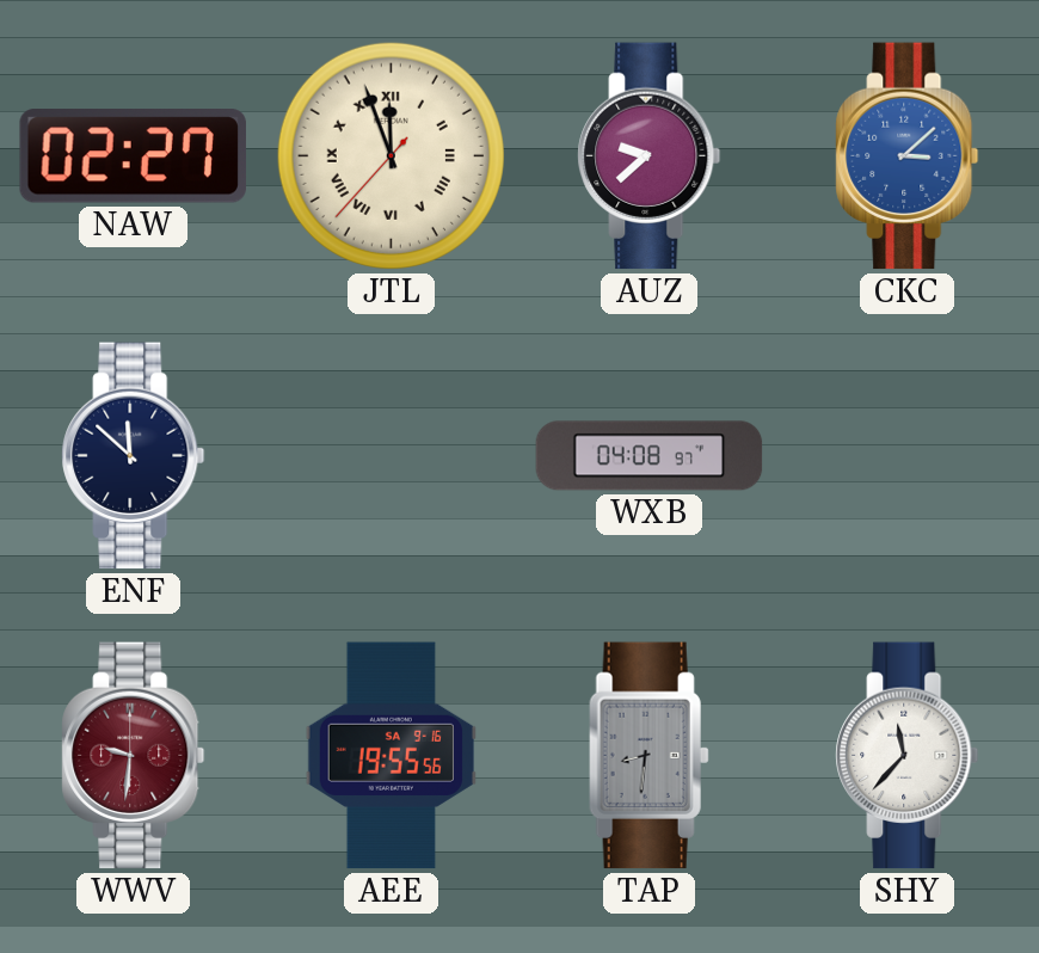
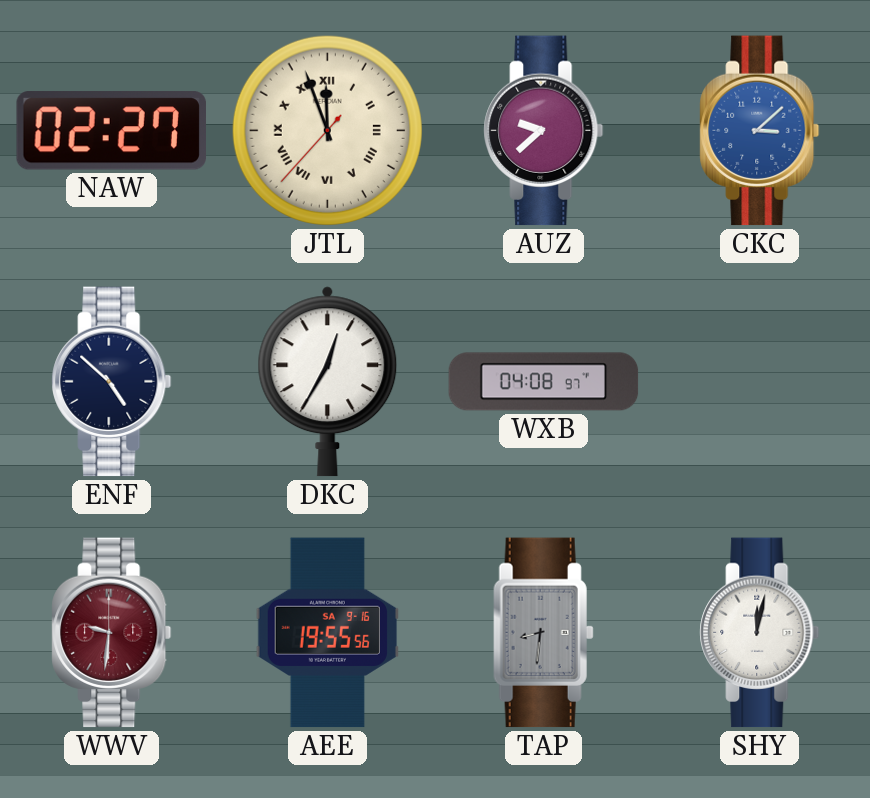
ENF: 11:52 -> 4:52
DKC: none -> 12:35
SHY: 11:37 -> 12:02
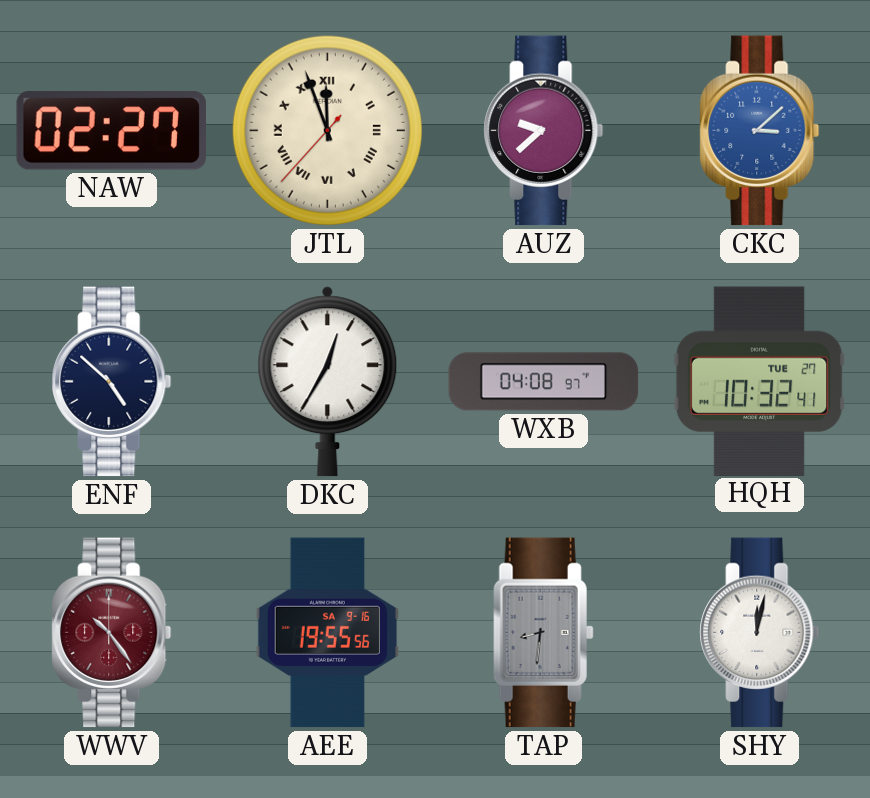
HQH: none -> 10:32
WWV: 9:31 -> 10:24
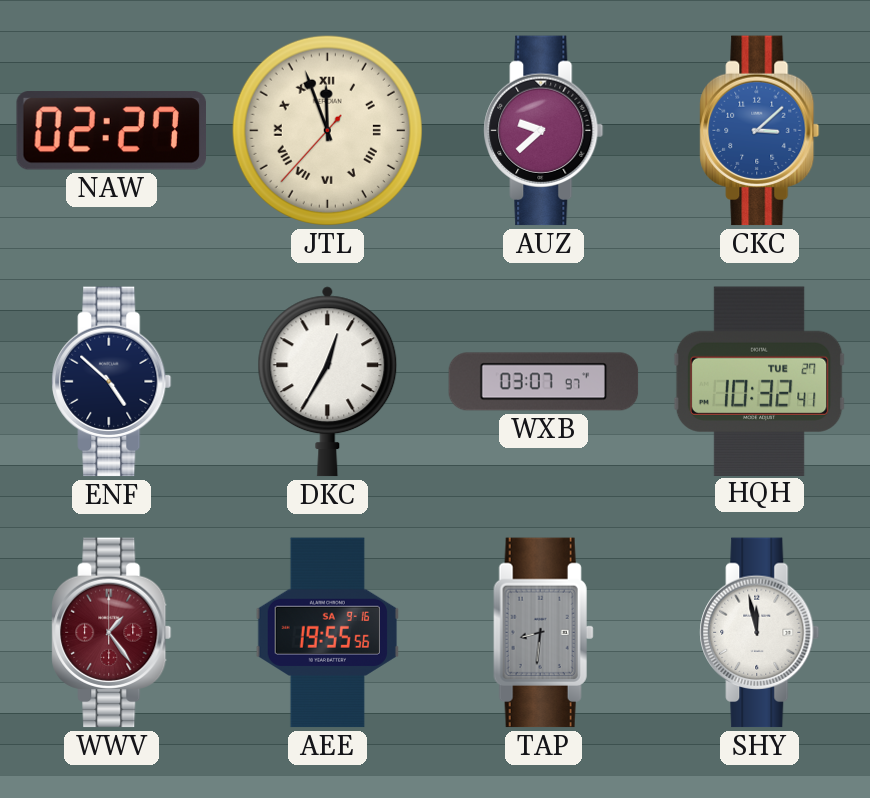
WXB: 04:08 -> 03:07
WWV: 10:24 -> 1:24
SHY: 12:02 -> 11:58
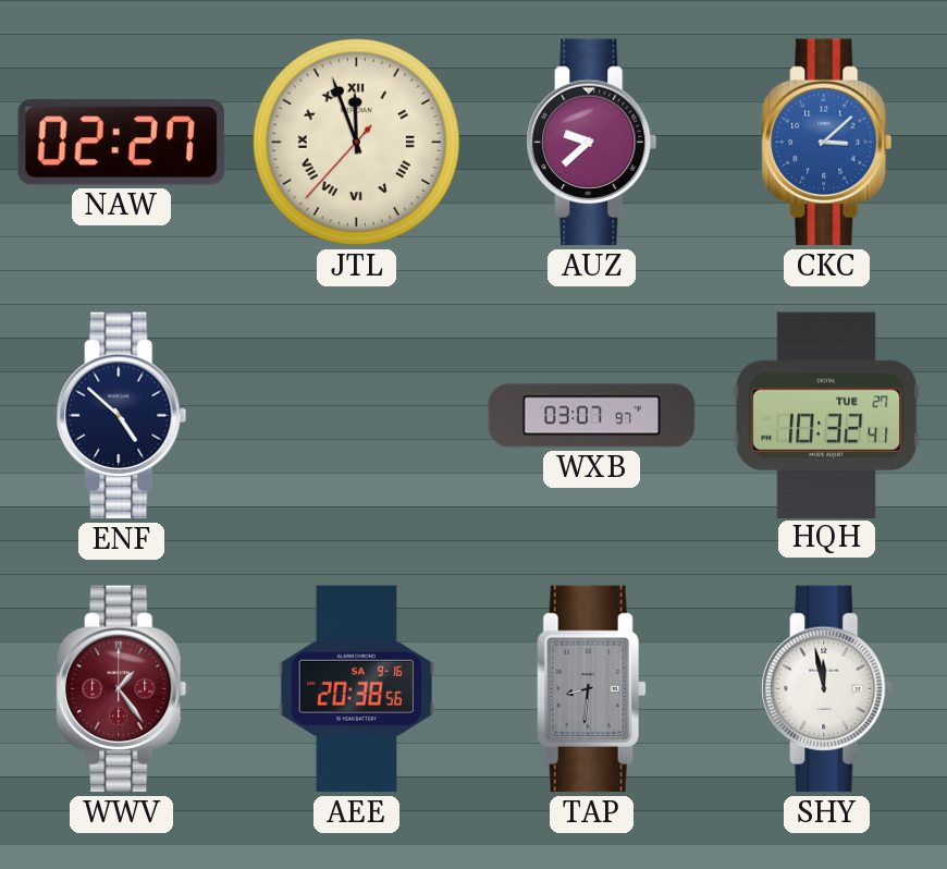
DKC: 12:35 -> none
AEE: 19:55 -> 20:38
